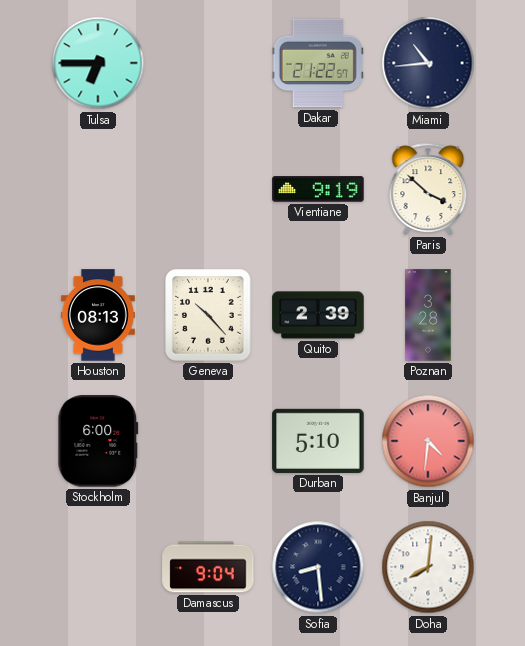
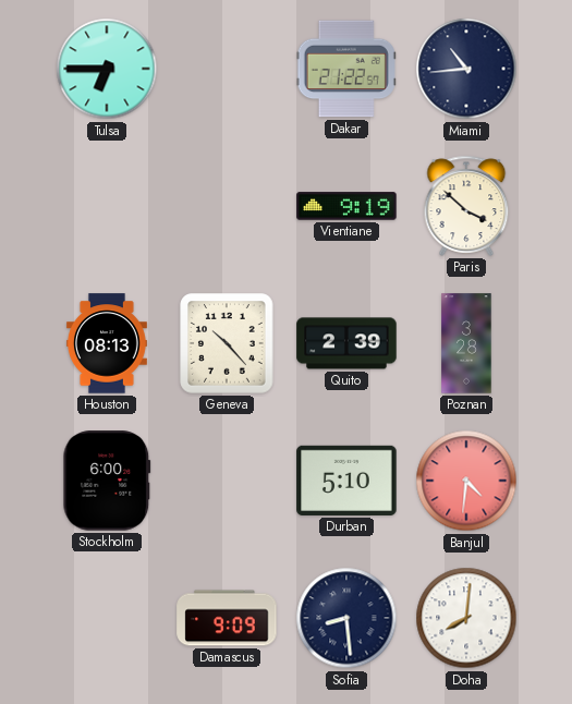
Damascus: 9:04 -> 9:09
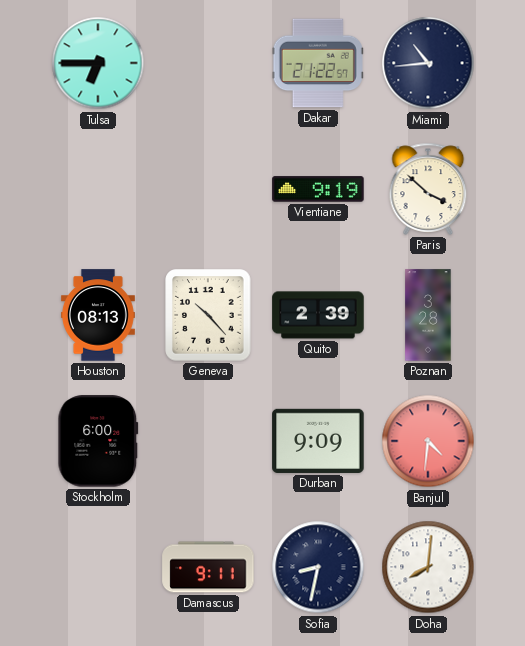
Durban: 5:10 -> 9:09
Damascus: 9:09 -> 9:11
Sofia: 8:29 -> 8:32
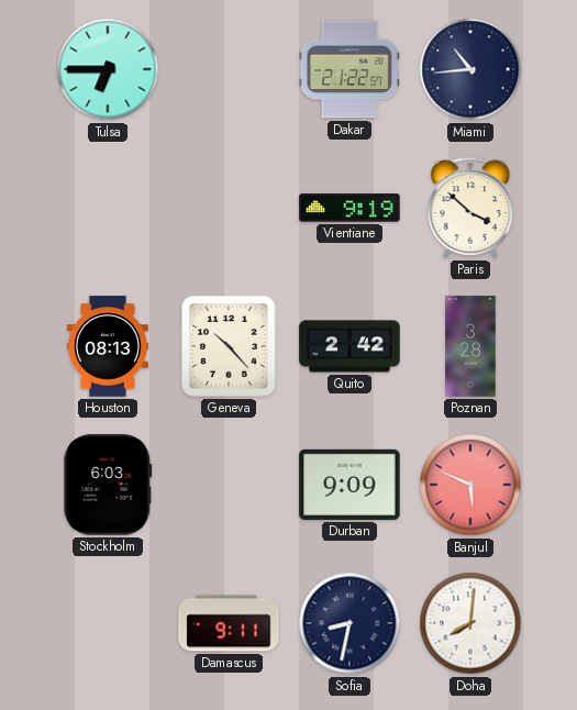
Quito: 2:39 -> 2:42
Stockholm: 6:00 -> 6:03
Banjul: 4:31 -> 5:49
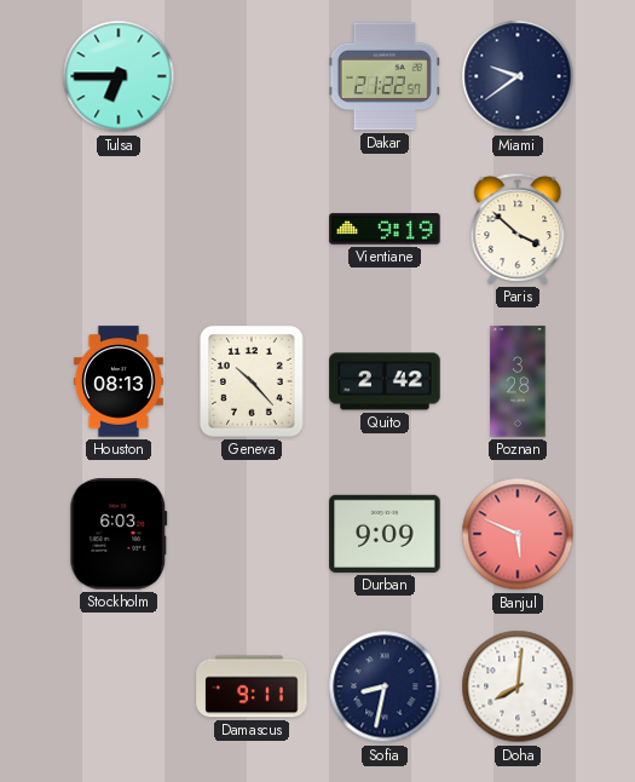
Miami: 10:44 -> 9:39
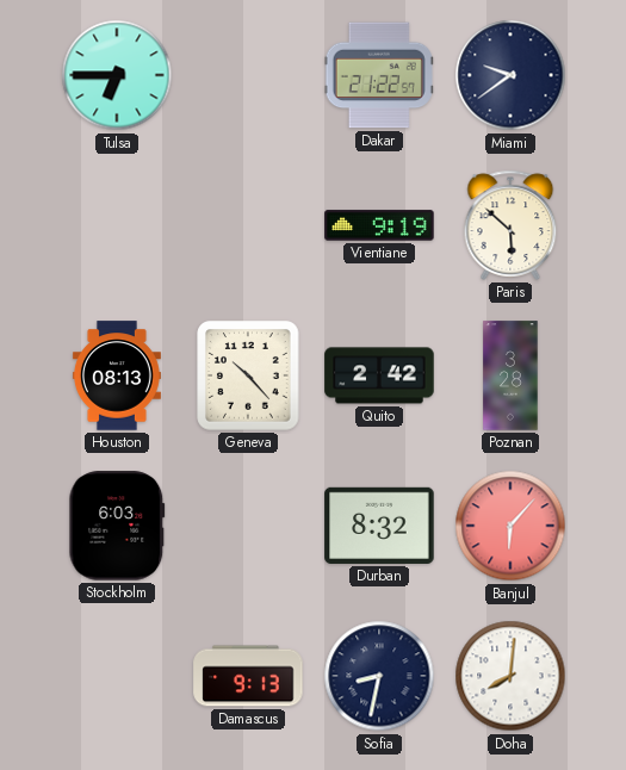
Paris: 3:52 -> 5:52
Durban: 9:09 -> 8:32
Banjul: 5:49 -> 6:07
Damascus: 9:11 -> 9:13
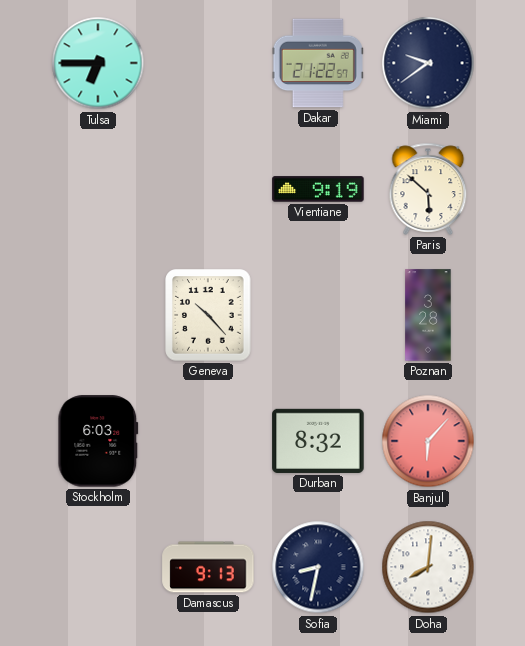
Houston: 08:13 -> none
Quito: 2:42 -> none
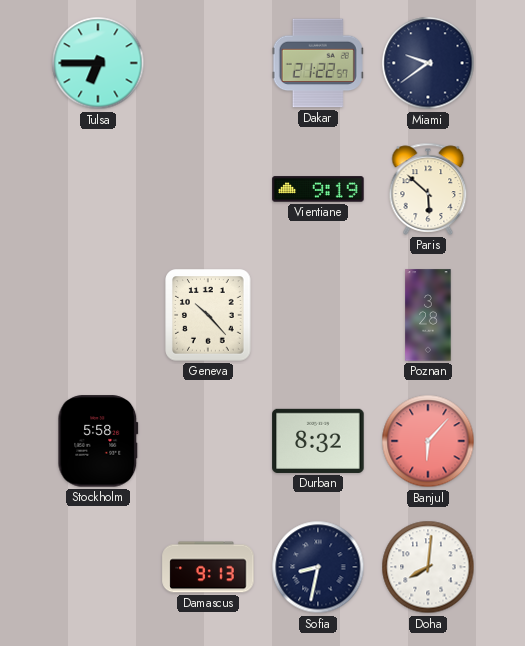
Stockholm: 6:03 -> 5:58
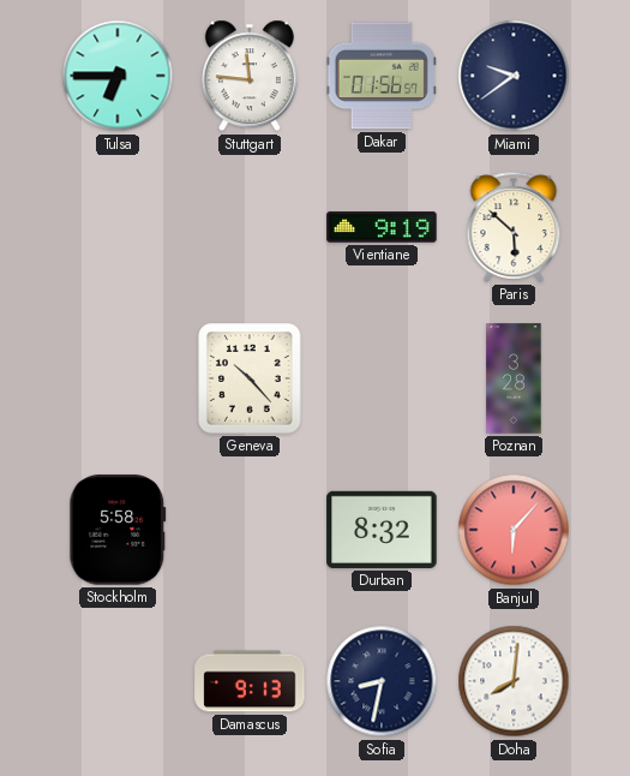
Stuttgart: none -> 11:46
Dakar: 21:22 -> 01:56
